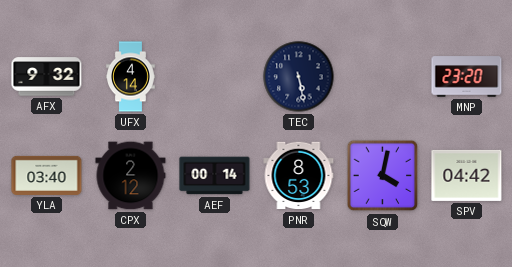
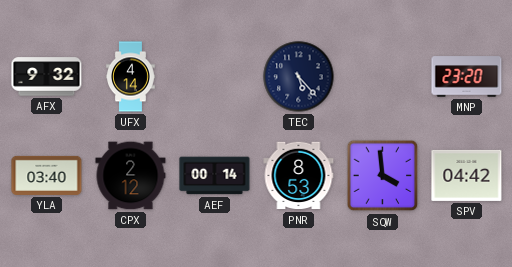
TEC: 5:28 -> 5:23
SQW: 4:02 -> 3:59
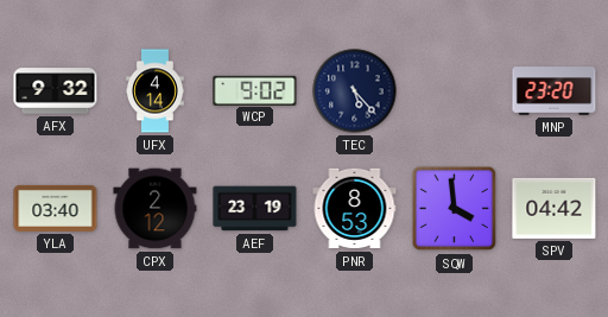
WCP: none -> 9:02
AEF: 00:14 -> 23:19
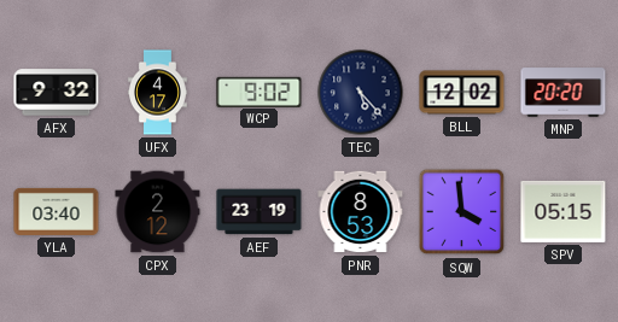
UFX: 4:14 -> 4:17
BLL: none -> 12:02
MNP: 23:20 -> 20:20
SPV: 04:42 -> 05:15
